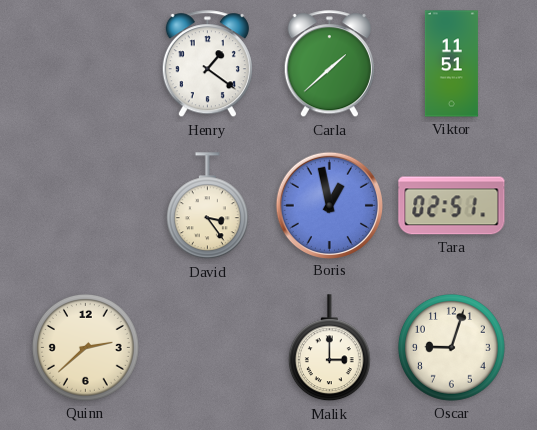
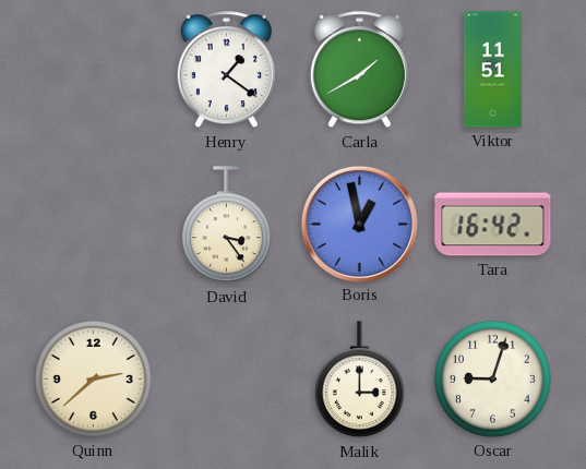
Carla: 1:38 -> 1:40
Tara: 02:51 -> 16:42
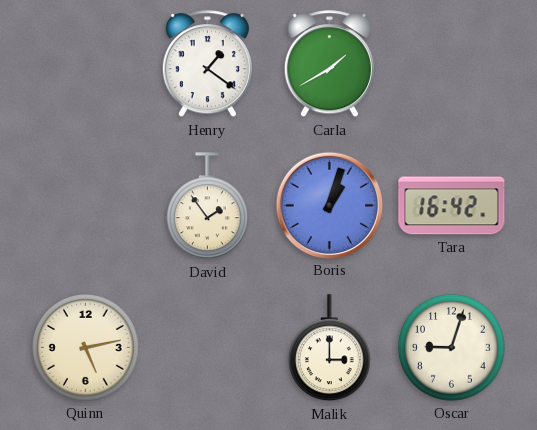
Viktor: 11:51 -> none
David: 3:24 -> 1:54
Boris: 12:58 -> 1:03
Quinn: 2:38 -> 5:13
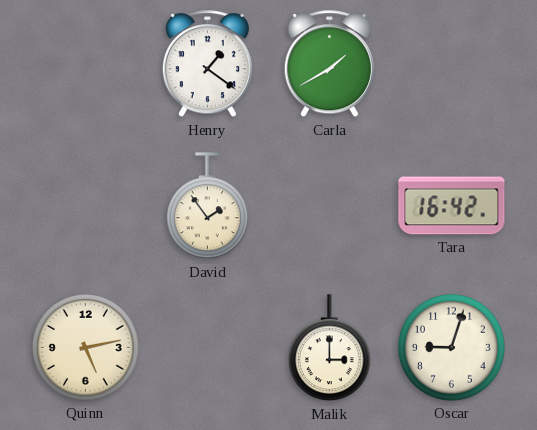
Boris: 1:03 -> none
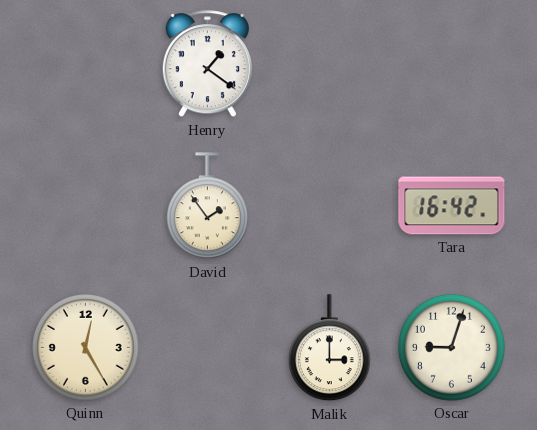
Carla: 1:40 -> none
Quinn: 5:13 -> 12:25
